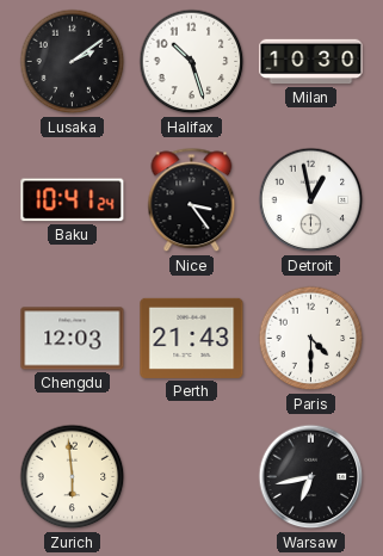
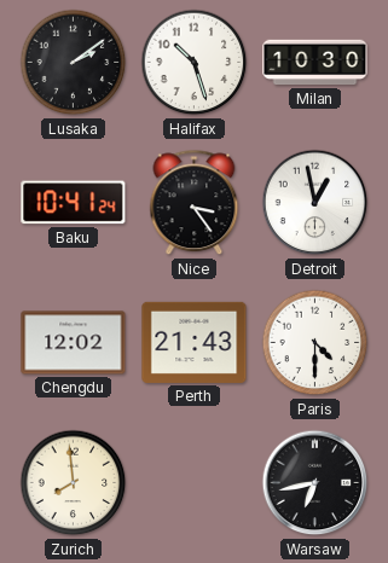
Chengdu: 12:03 -> 12:02
Zurich: 5:59 -> 7:59
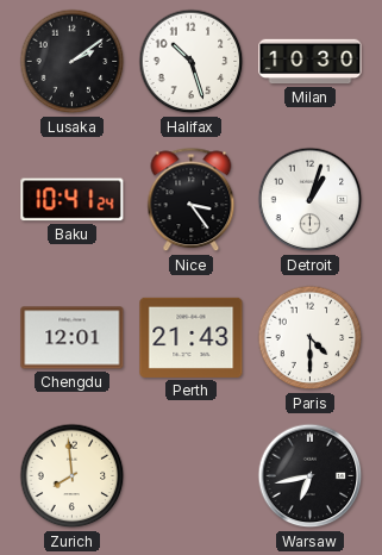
Detroit: 12:58 -> 1:03
Chengdu: 12:02 -> 12:01
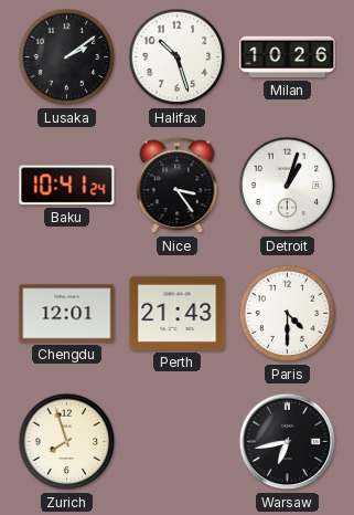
Milan: 10:30 -> 10:26
Zurich: 7:59 -> 7:57
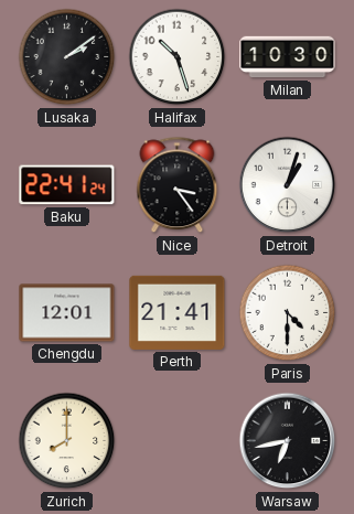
Milan: 10:26 -> 10:30
Baku: 10:41 -> 22:41
Perth: 21:43 -> 21:41
Zurich: 7:57 -> 8:00
